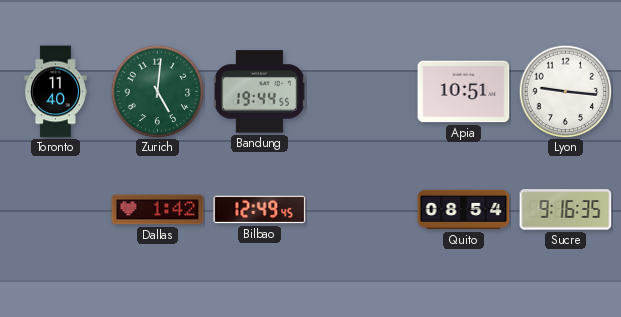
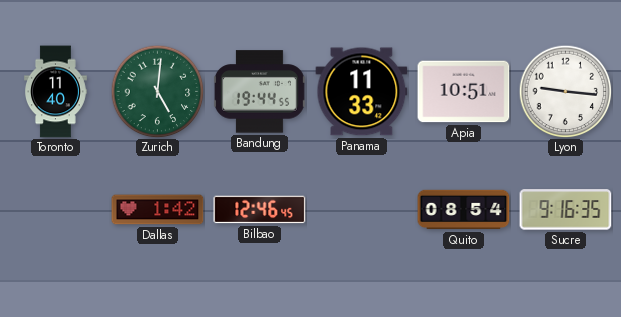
Panama: none -> 11:33
Bilbao: 12:49 -> 12:46
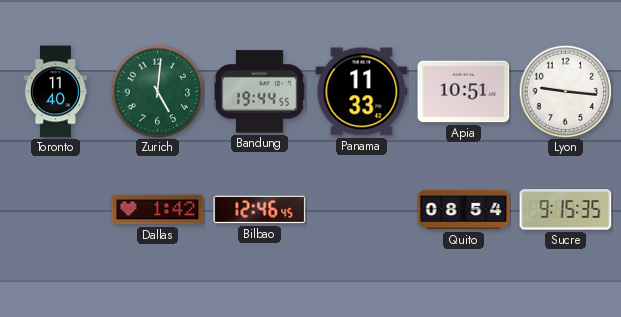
Sucre: 9:16 -> 9:15
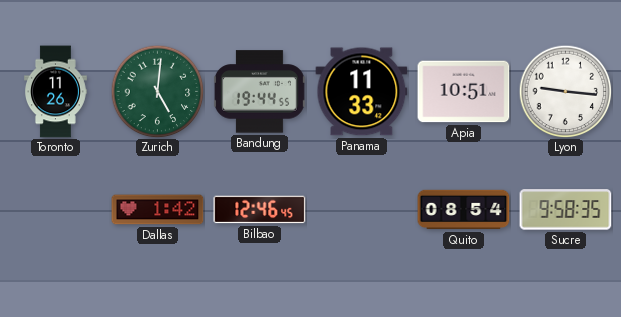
Toronto: 11:40 -> 11:26
Sucre: 9:15 -> 9:58
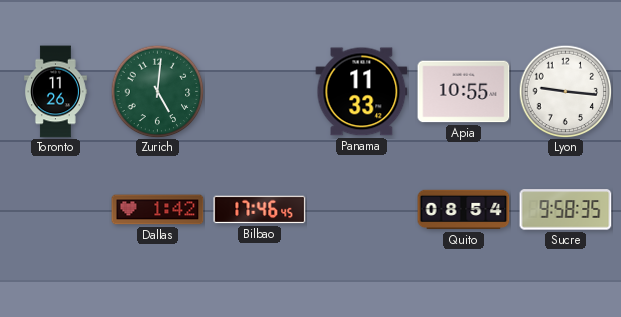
Bandung: 19:44 -> none
Apia: 10:51 -> 10:55
Bilbao: 12:46 -> 17:46
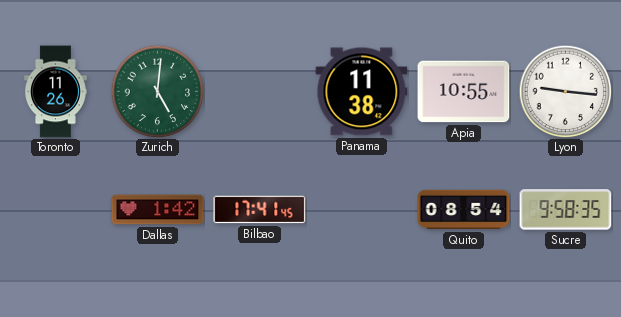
Panama: 11:33 -> 11:38
Bilbao: 17:46 -> 17:41
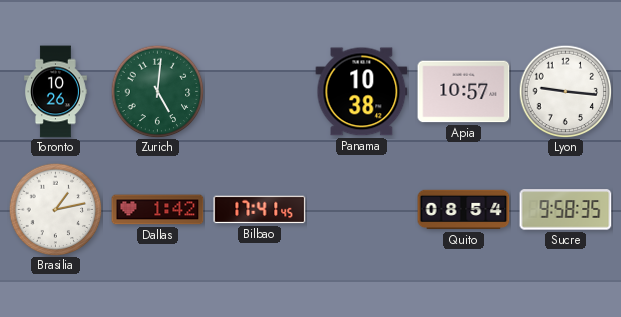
Toronto: 11:26 -> 10:26
Panama: 11:38 -> 10:38
Apia: 10:55 -> 10:57
Brasilia: none -> 1:13
